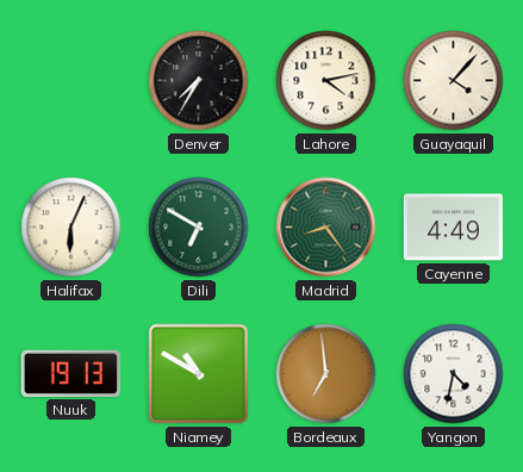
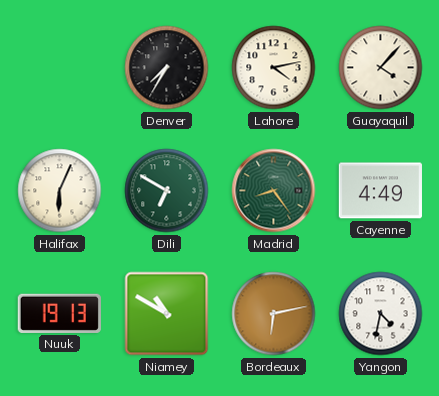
Bordeaux: 6:59 -> 6:13
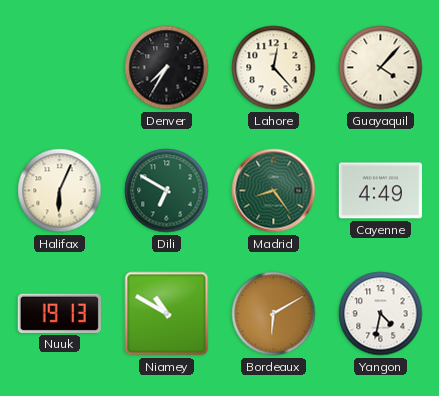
Lahore: 4:13 -> 12:23
Bordeaux: 6:13 -> 6:10
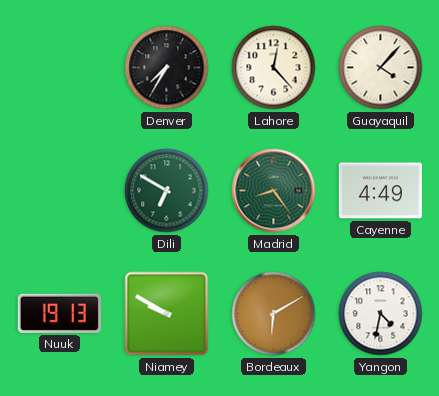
Halifax: 6:04 -> none
Niamey: 10:50 -> 9:50
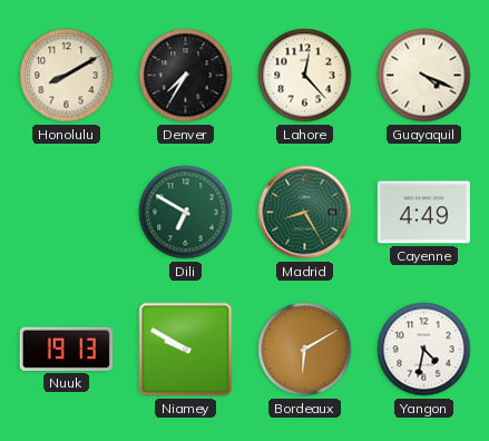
Honolulu: none -> 8:10
Guayaquil: 4:07 -> 4:19
Madrid: 8:24 -> 8:25
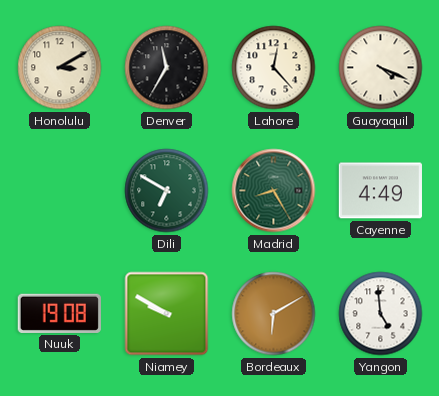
Honolulu: 8:10 -> 3:10
Denver: 7:35 -> 11:35
Nuuk: 19:13 -> 19:08
Yangon: 4:32 -> 4:59
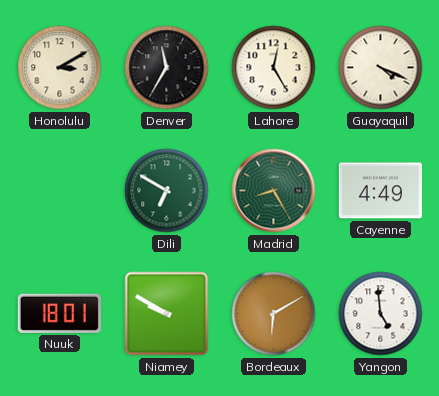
Lahore: 12:23 -> 12:25
Nuuk: 19:08 -> 18:01
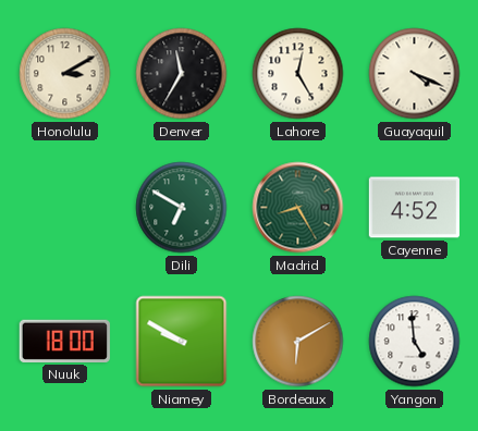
Cayenne: 4:49 -> 4:52
Nuuk: 18:01 -> 18:00
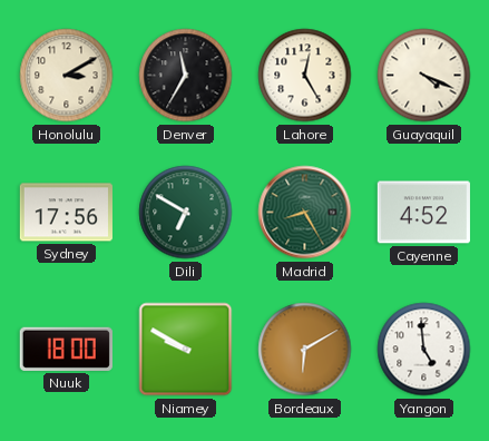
Sydney: none -> 17:56
